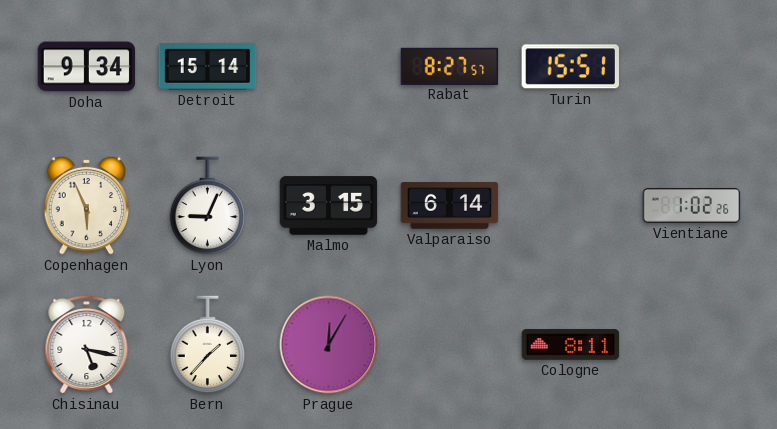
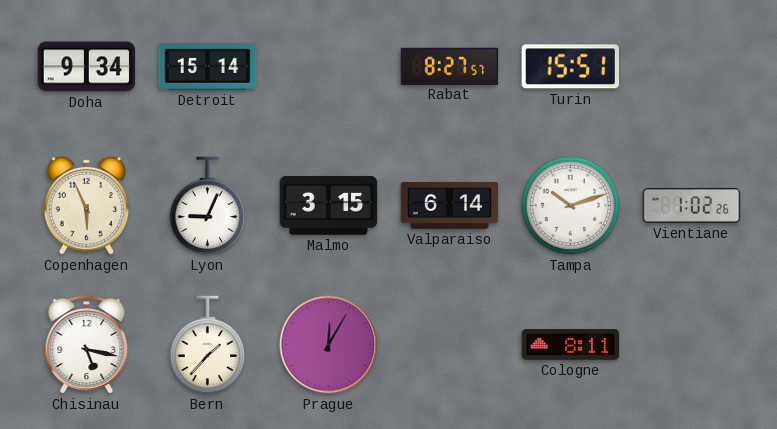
Tampa: none -> 10:12
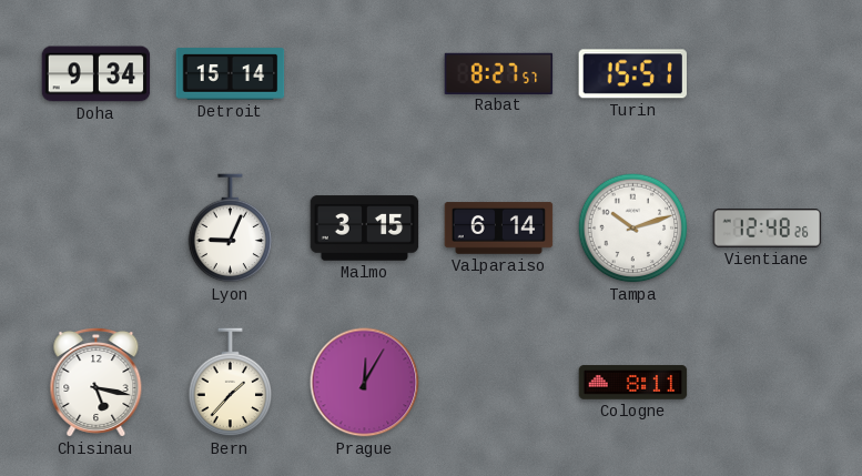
Copenhagen: 5:56 -> none
Vientiane: 1:02 -> 12:48
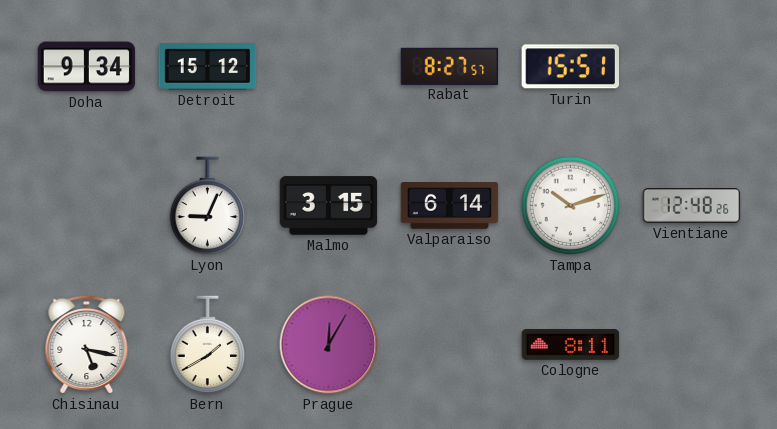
Detroit: 15:14 -> 15:12
Bern: 1:37 -> 1:40
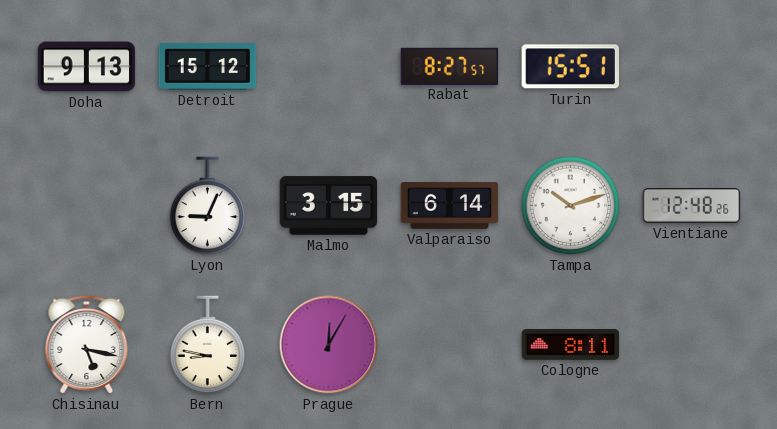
Doha: 9:34 -> 9:13
Bern: 1:40 -> 8:47
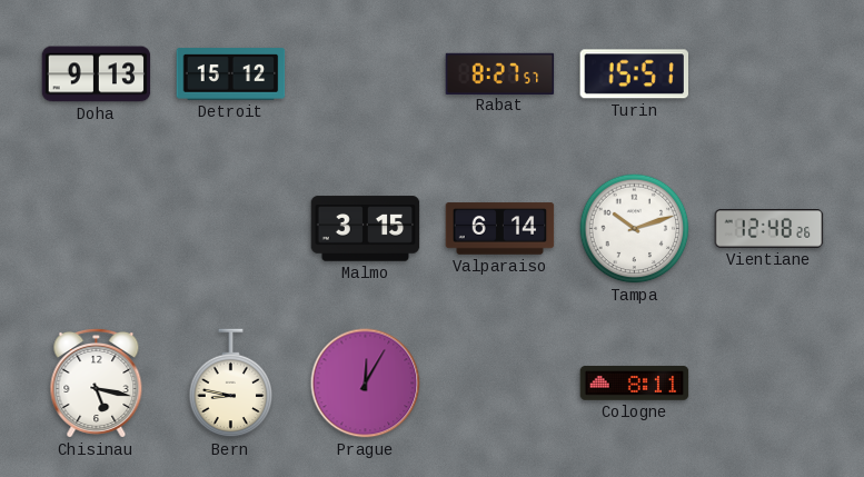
Lyon: 9:04 -> none
